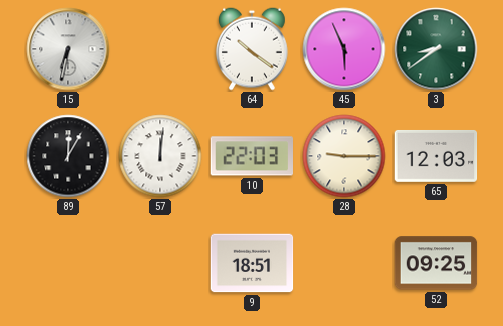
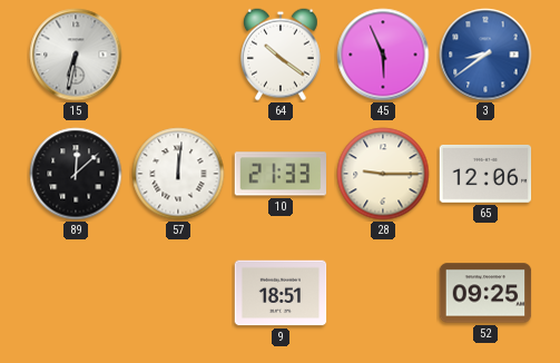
3 dial: green -> blue
89: 12:05 -> 12:08
10: 22:03 -> 21:33
65: 12:03 -> 12:06
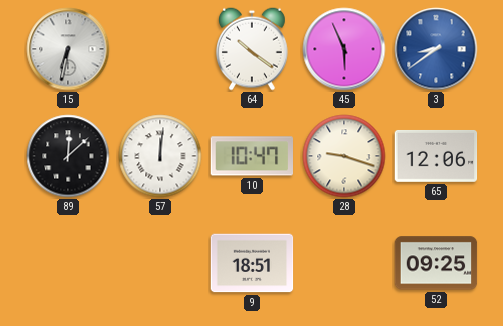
10: 21:33 -> 10:47
28: 9:15 -> 9:18
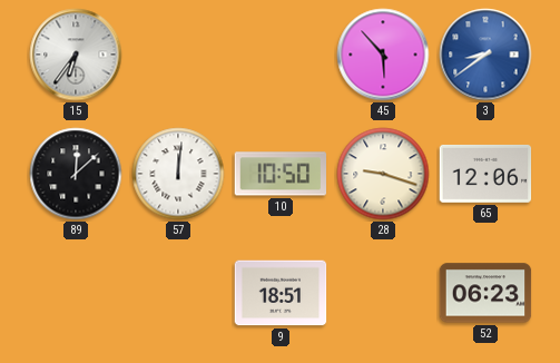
15: 6:32 -> 6:36
64: 10:21 -> none
45: 5:56 -> 5:53
10: 10:47 -> 10:50
52: 09:25 -> 06:23
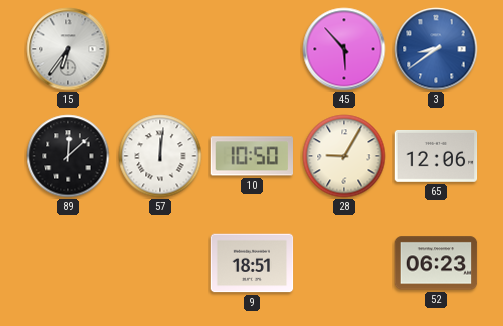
28: 9:18 -> 9:05
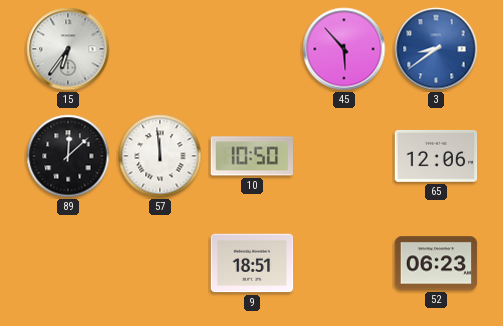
57: 12:01 -> 11:59
28: 9:05 -> none
